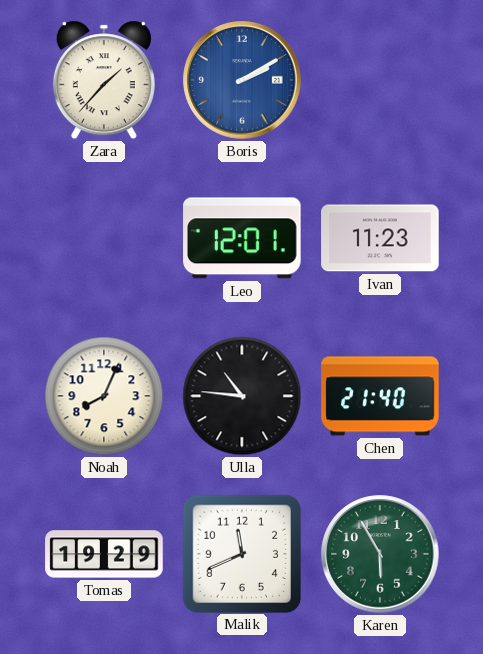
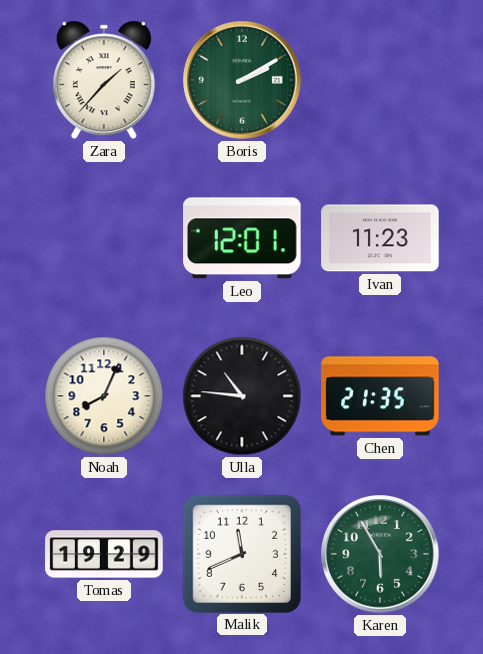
Boris dial: blue -> green
Chen: 21:40 -> 21:35
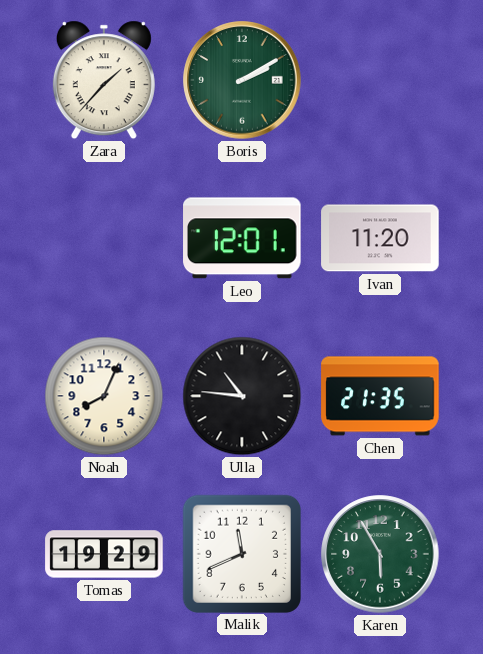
Ivan: 11:23 -> 11:20
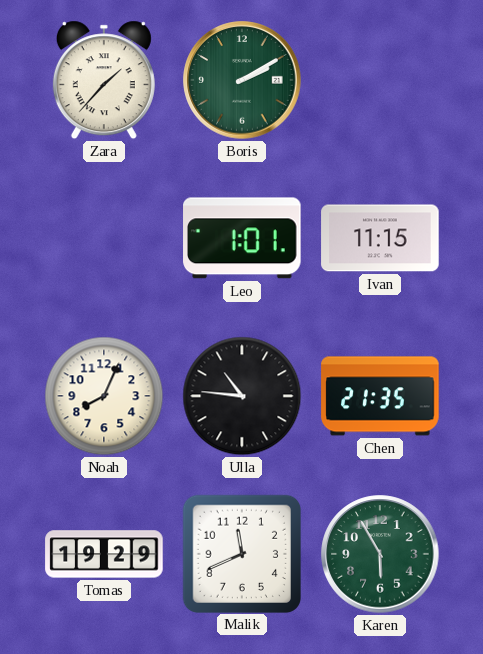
Leo: 12:01 -> 1:01
Ivan: 11:20 -> 11:15
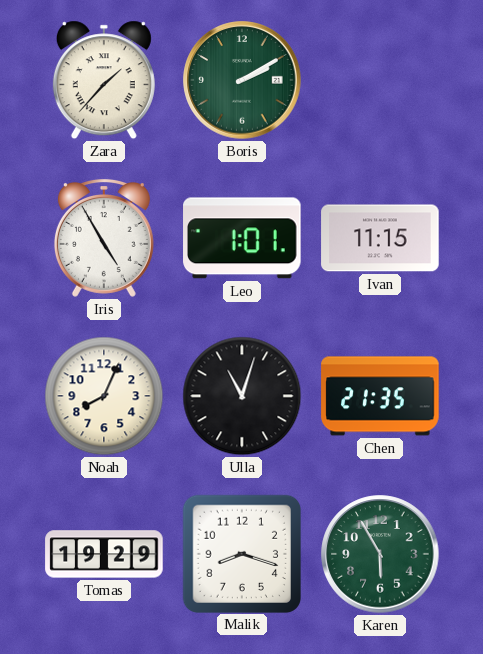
Iris: none -> 4:55
Ulla: 10:46 -> 11:03
Malik: 11:41 -> 8:18
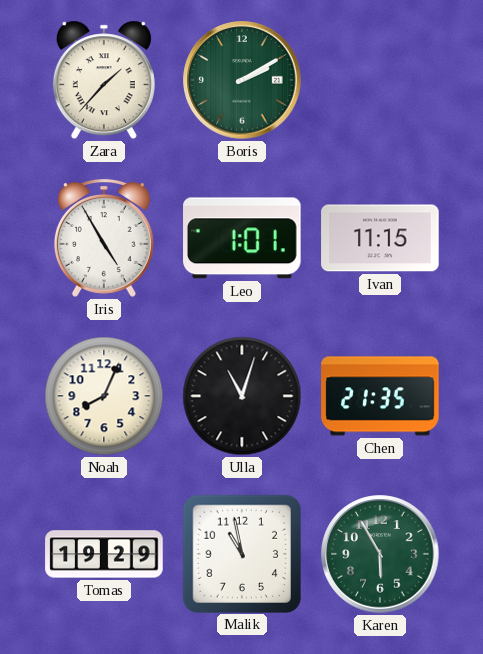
Malik: 8:18 -> 10:58
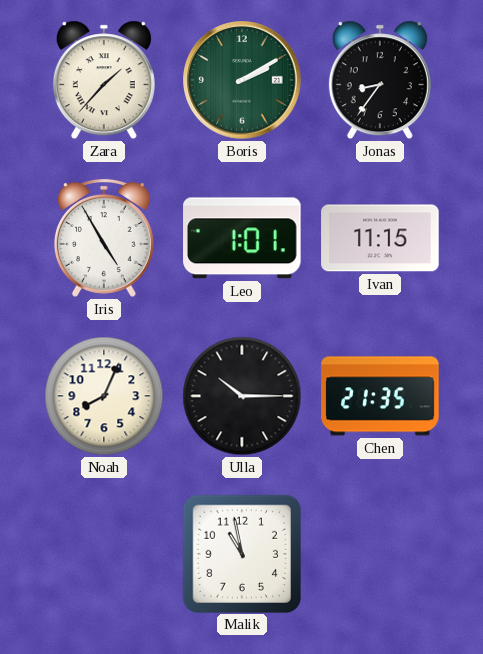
Jonas: none -> 8:36
Ulla: 11:03 -> 10:15
Tomas: 19:29 -> none
Karen: 5:55 -> none
